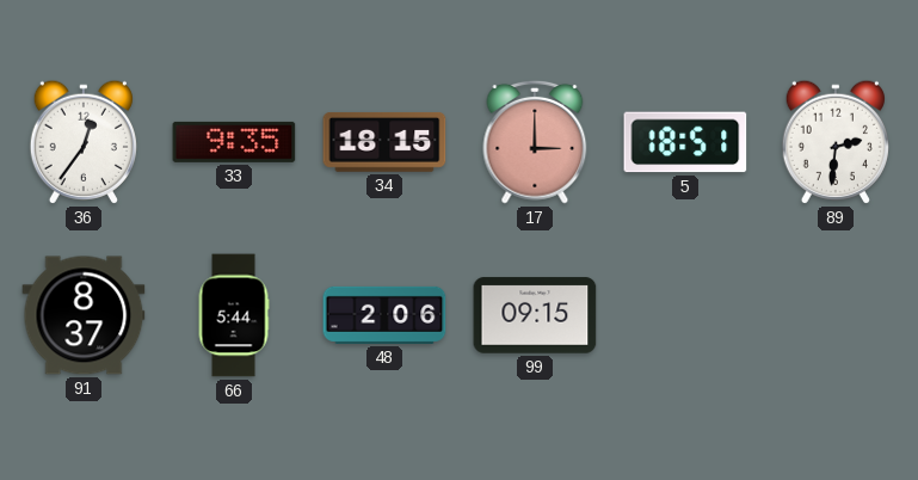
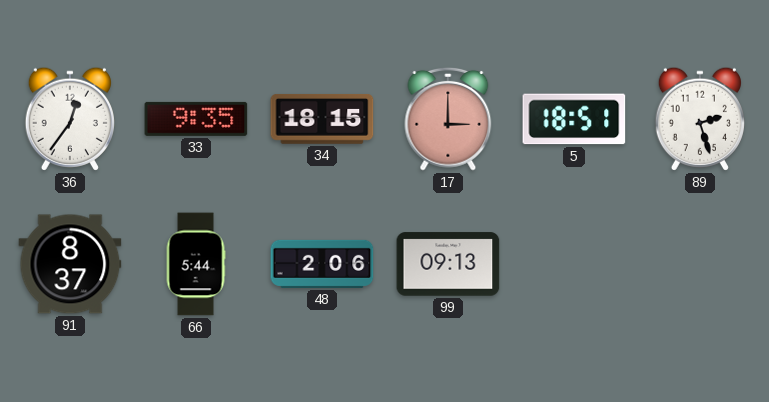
89: 2:31 -> 2:27
99: 09:15 -> 09:13
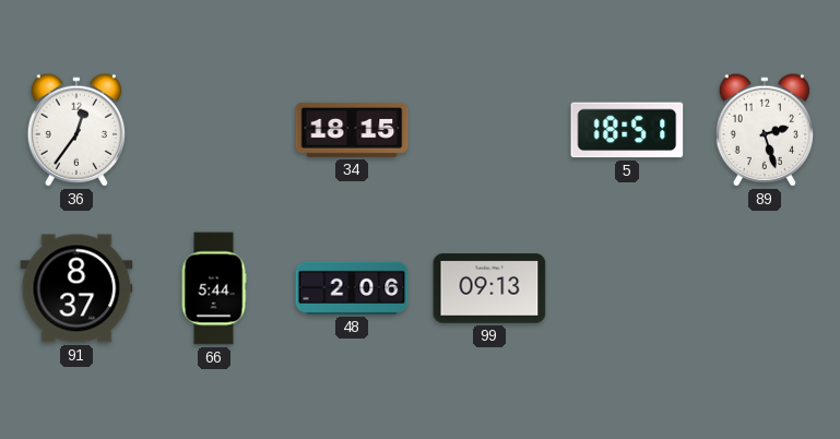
33: 9:35 -> none
17: 3:00 -> none
